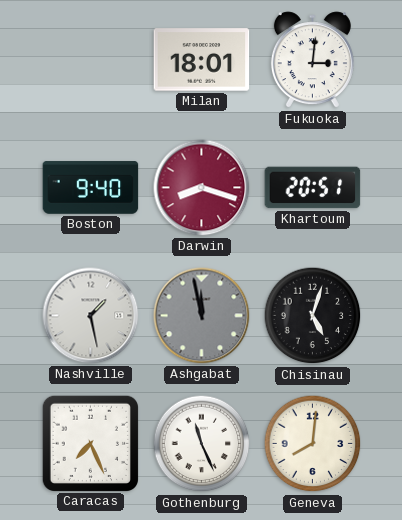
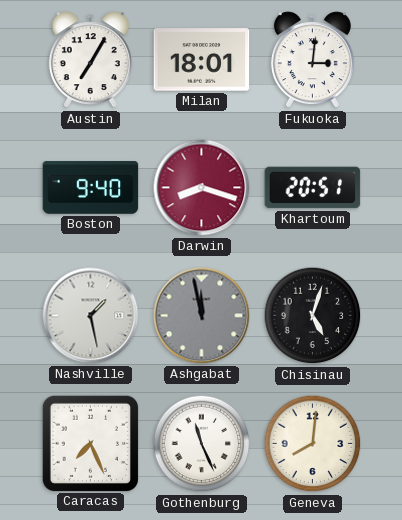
Austin: none -> 7:05
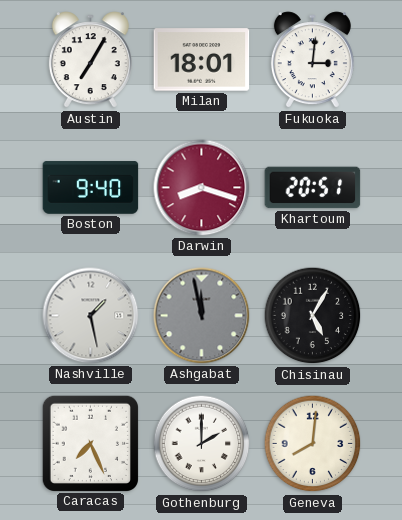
Chisinau: 5:03 -> 5:05
Gothenburg: 11:26 -> 2:00
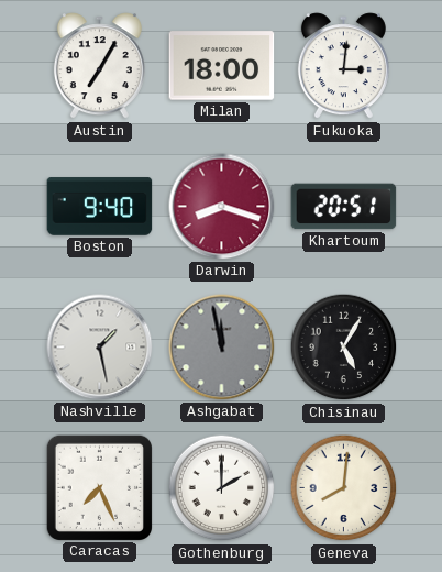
Milan: 18:01 -> 18:00
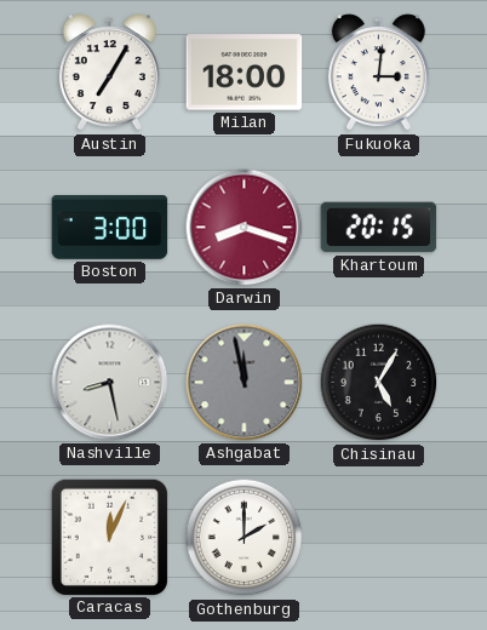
Boston: 9:40 -> 3:00
Khartoum: 20:51 -> 20:15
Nashville: 1:28 -> 8:28
Caracas: 7:26 -> 12:04
Geneva: 8:01 -> none
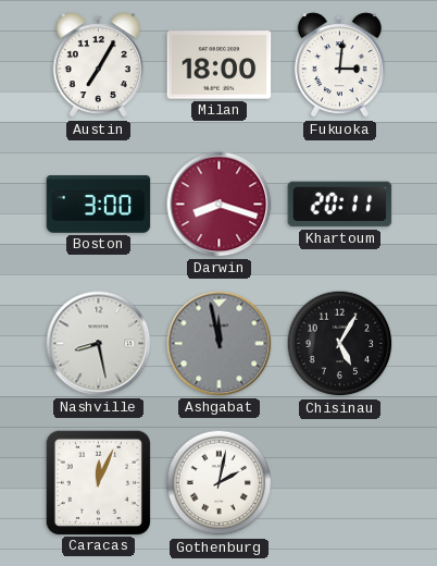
Khartoum: 20:15 -> 20:11
Gothenburg: 2:00 -> 2:02
